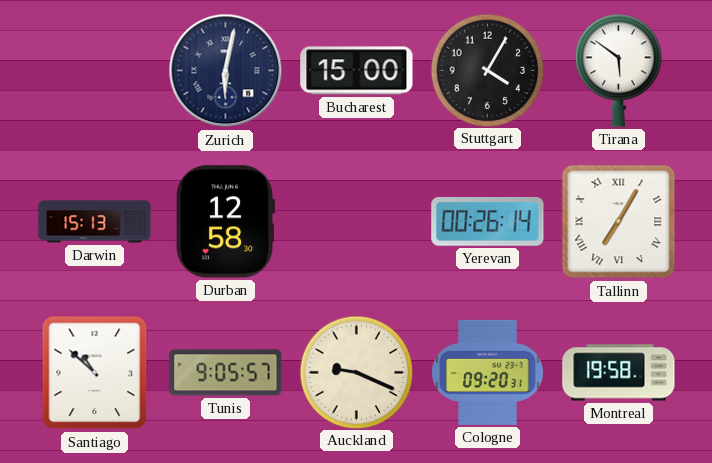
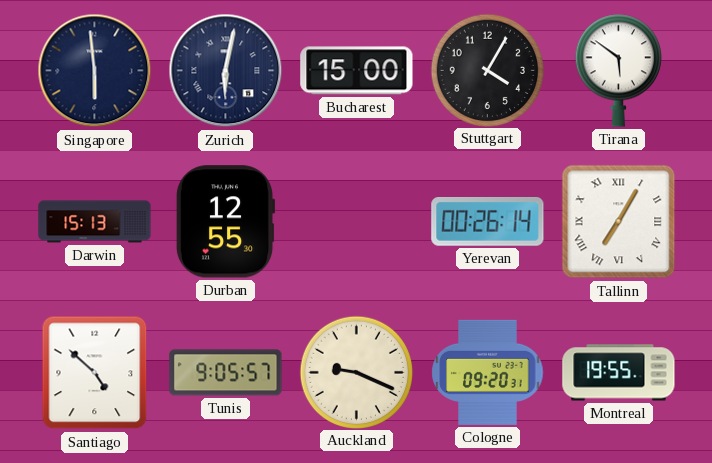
Singapore: none -> 5:59
Durban: 12:58 -> 12:55
Santiago: 10:52 -> 4:52
Montreal: 19:58 -> 19:55
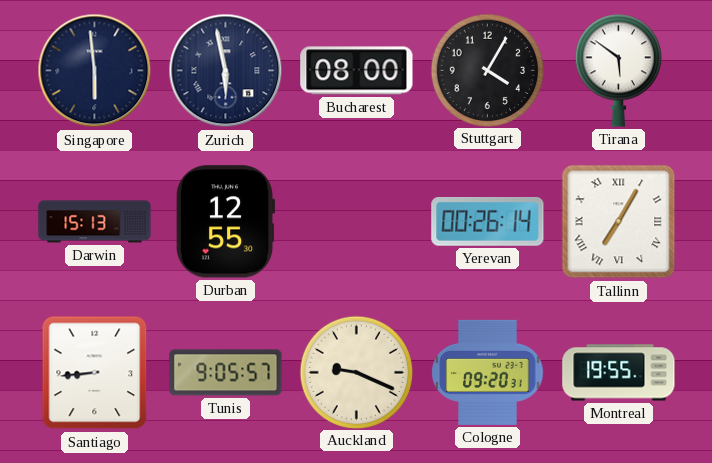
Zurich: 6:02 -> 5:58
Bucharest: 15:00 -> 08:00
Santiago: 4:52 -> 8:44
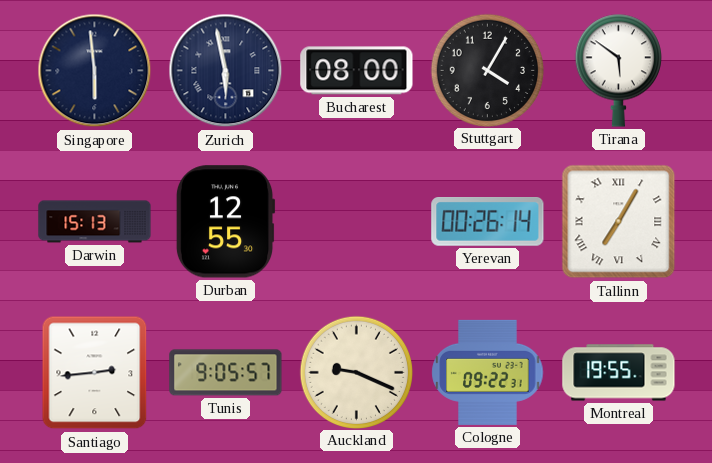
Santiago: 8:44 -> 2:44
Cologne: 09:20 -> 09:22
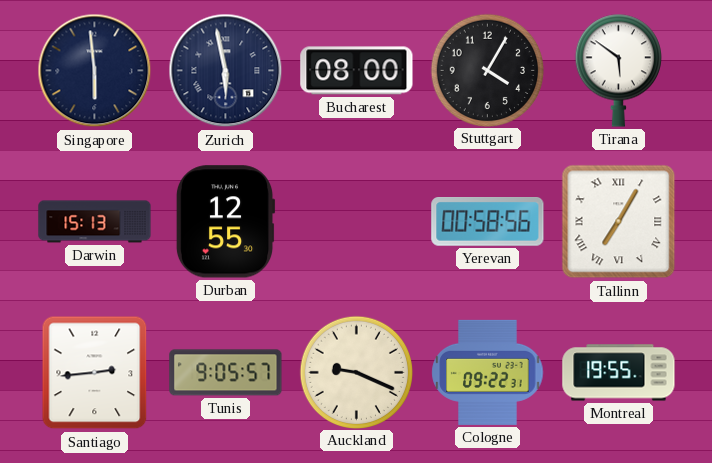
Yerevan: 00:26 -> 00:58
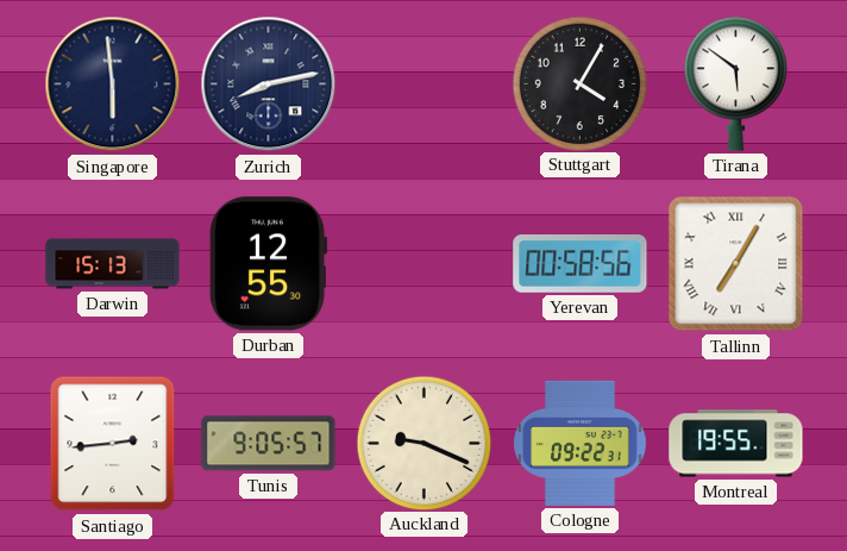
Zurich: 5:58 -> 8:13
Bucharest: 08:00 -> none
